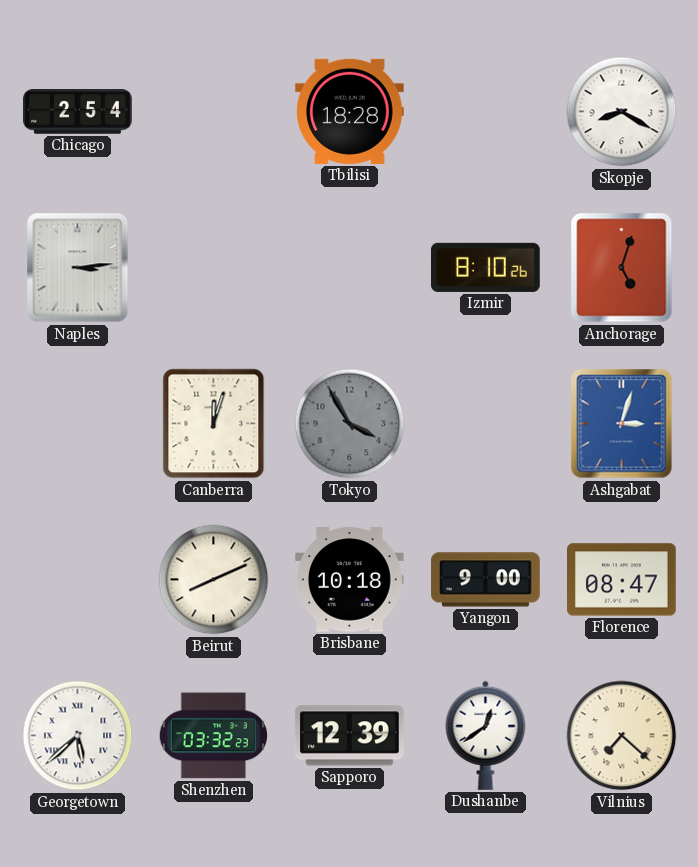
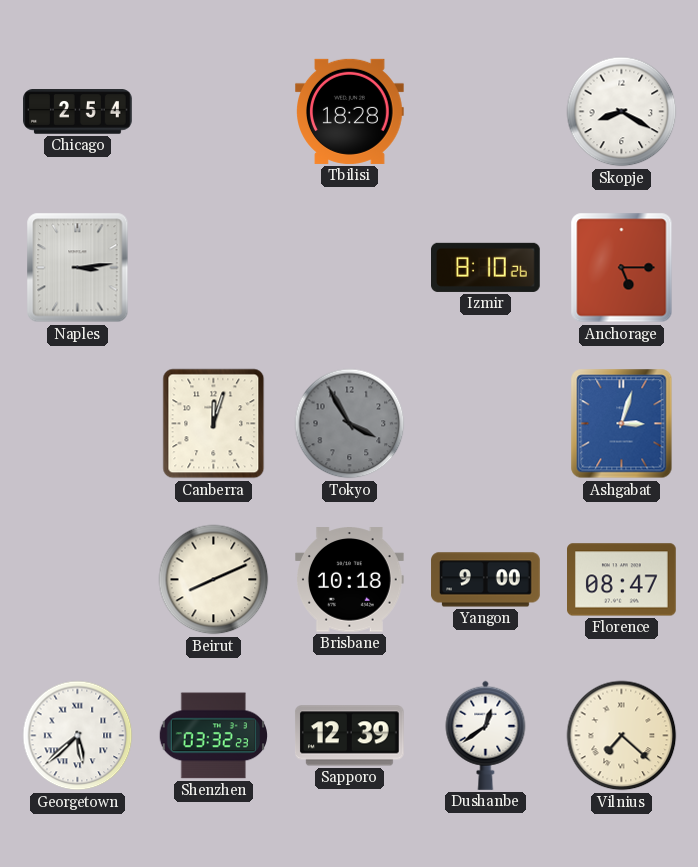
Anchorage: 5:03 -> 5:15
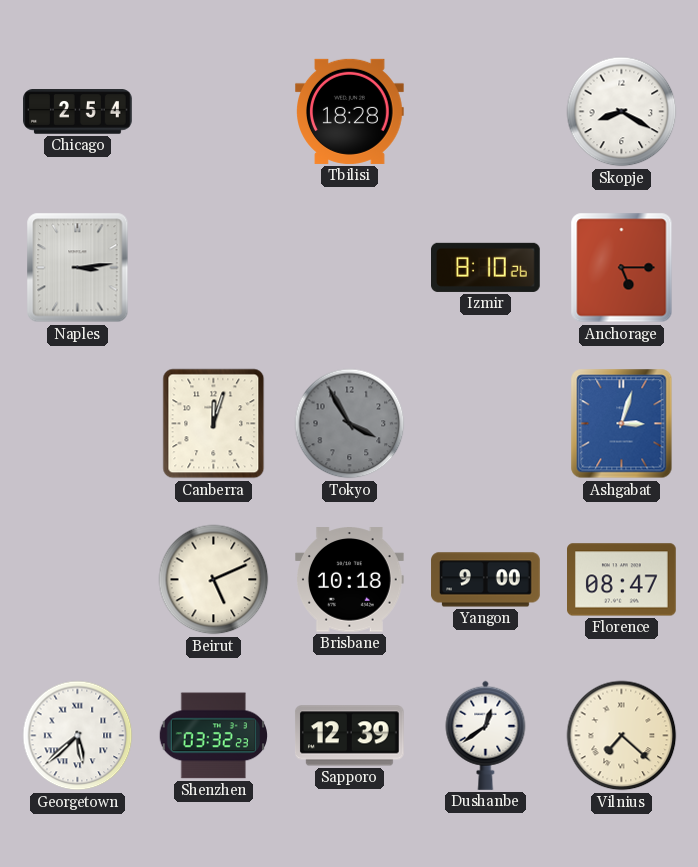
Beirut: 8:11 -> 5:11
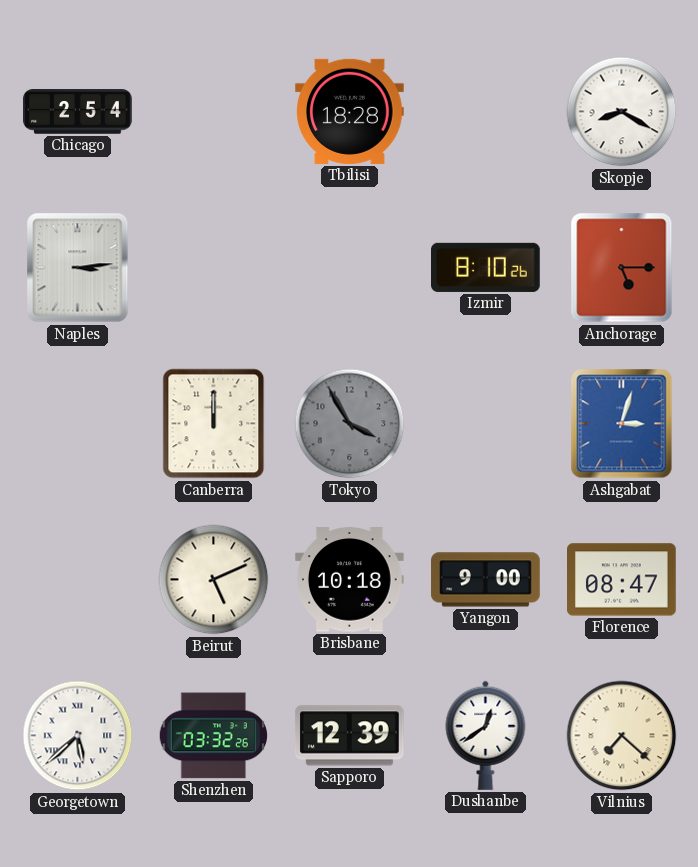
Canberra: 12:03 -> 12:00
Shenzhen: 03:32:23 -> 03:32:26
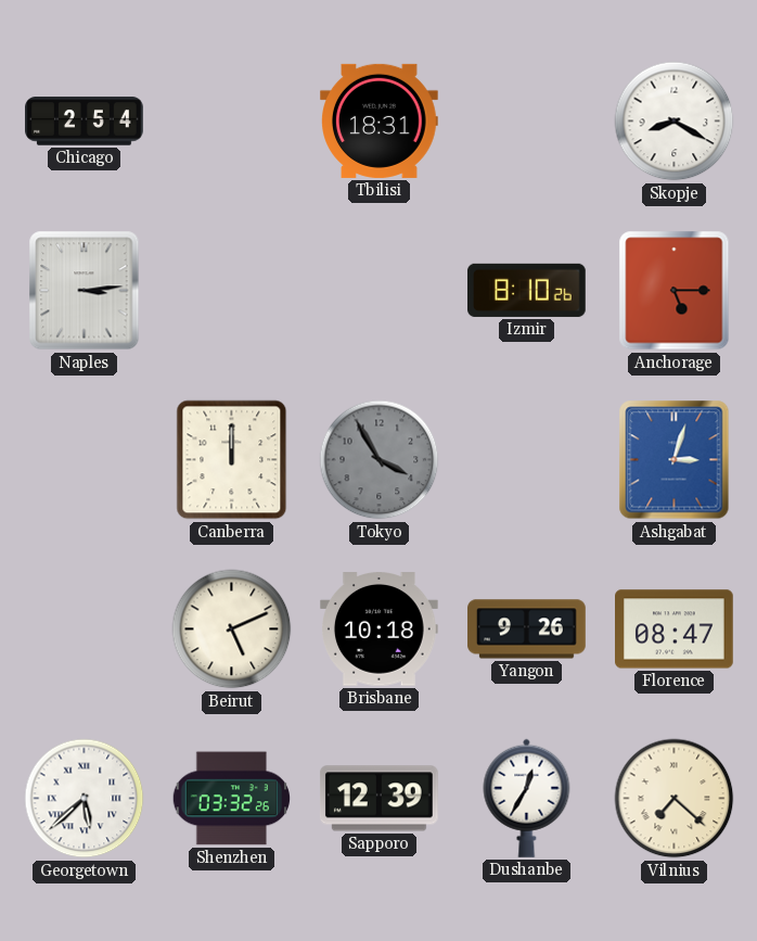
Tbilisi: 18:28 -> 18:31
Yangon: 9:00 -> 9:26
Dushanbe: 12:39 -> 12:35
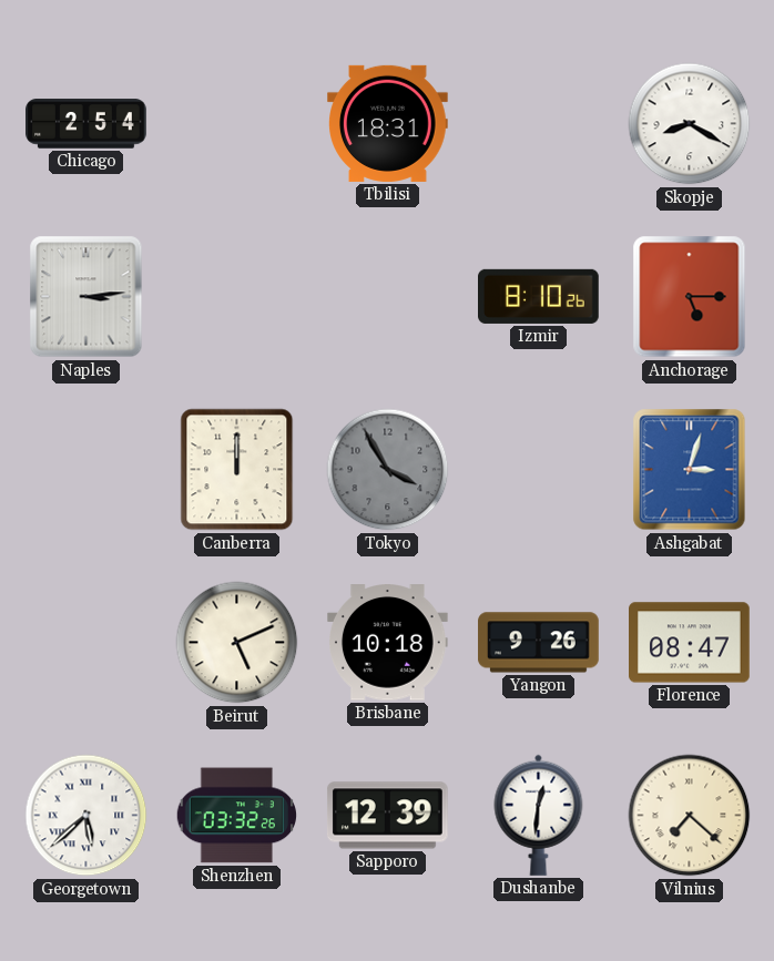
Dushanbe: 12:35 -> 12:31
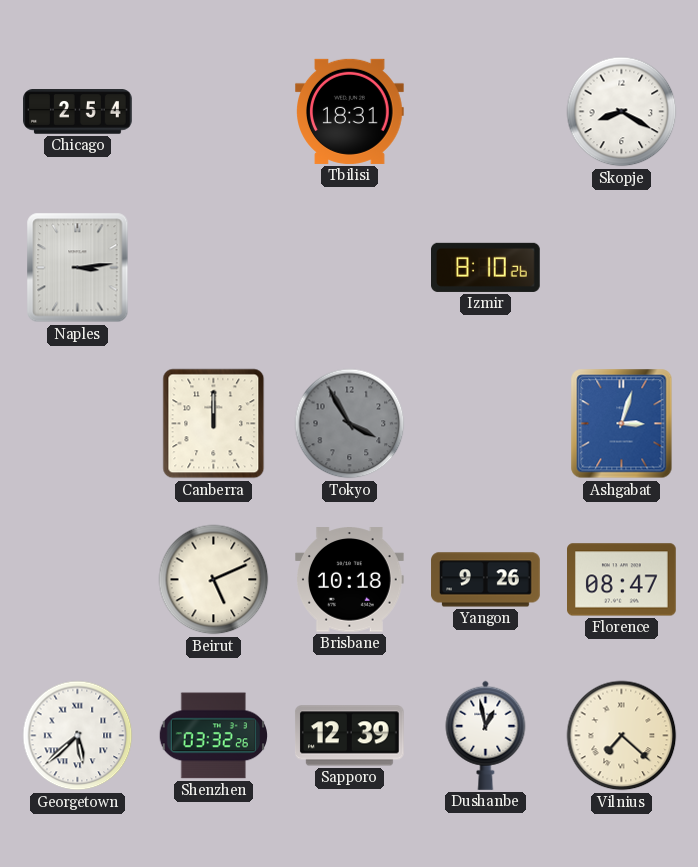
Anchorage: 5:15 -> none
Dushanbe: 12:31 -> 12:58
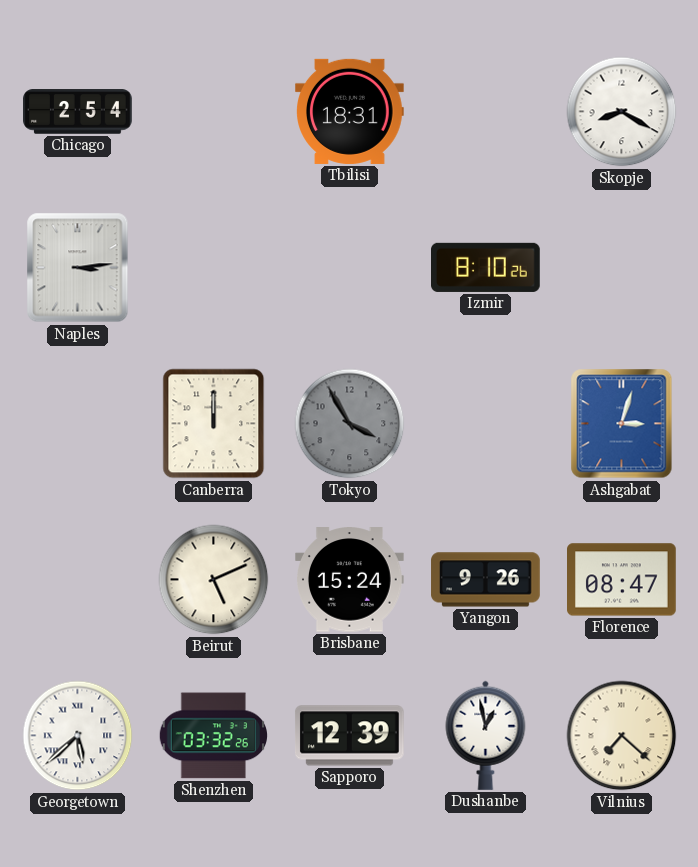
Brisbane: 10:18 -> 15:24
